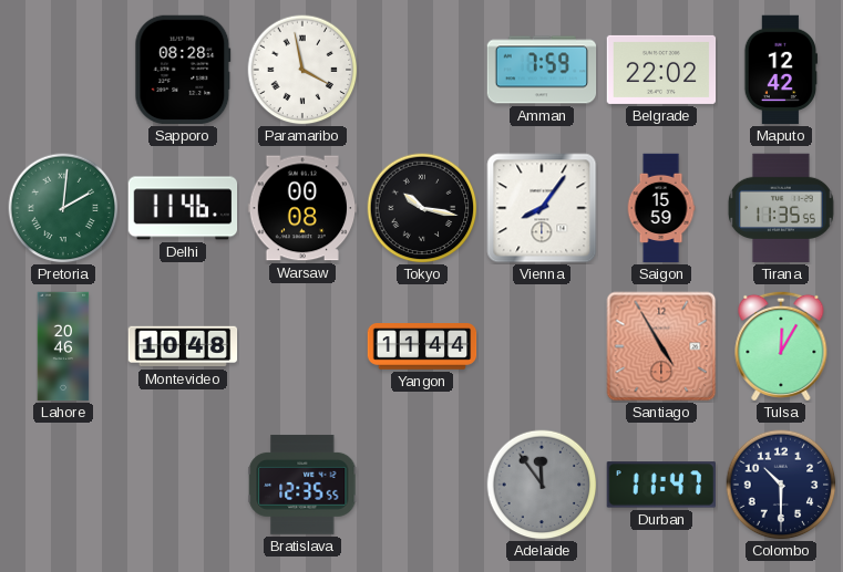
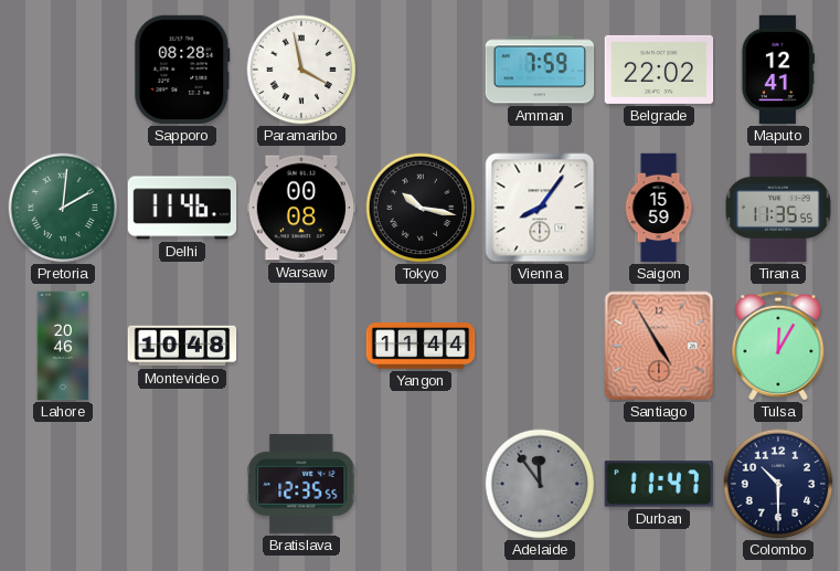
Maputo: 12:42 -> 12:41
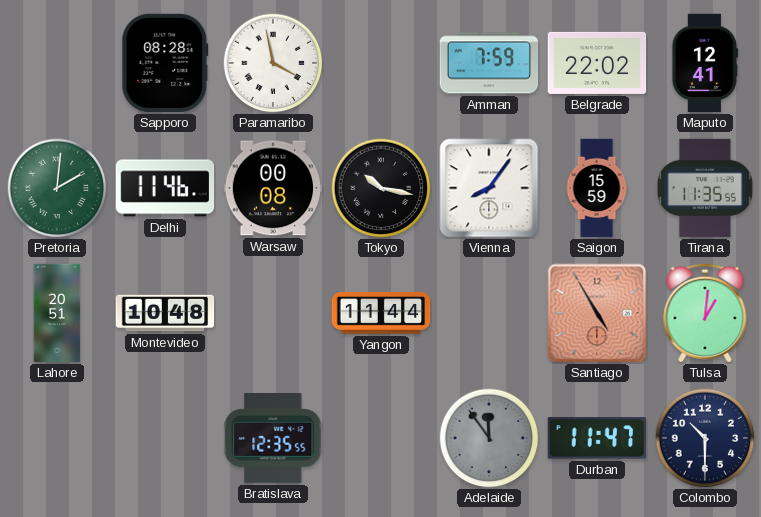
Lahore: 20:46 -> 20:51
Tulsa: 12:05 -> 1:01
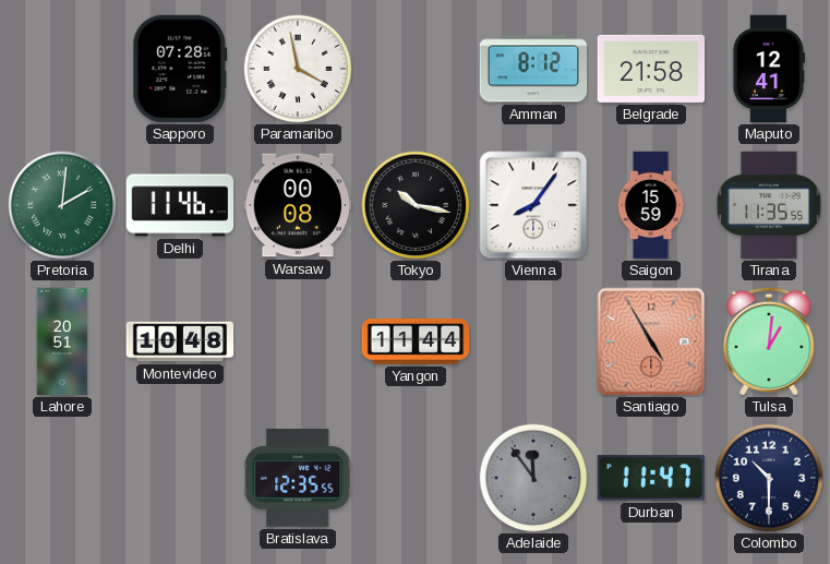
Sapporo: 08:28 -> 07:28
Amman: 7:59 -> 8:12
Belgrade: 22:02 -> 21:58
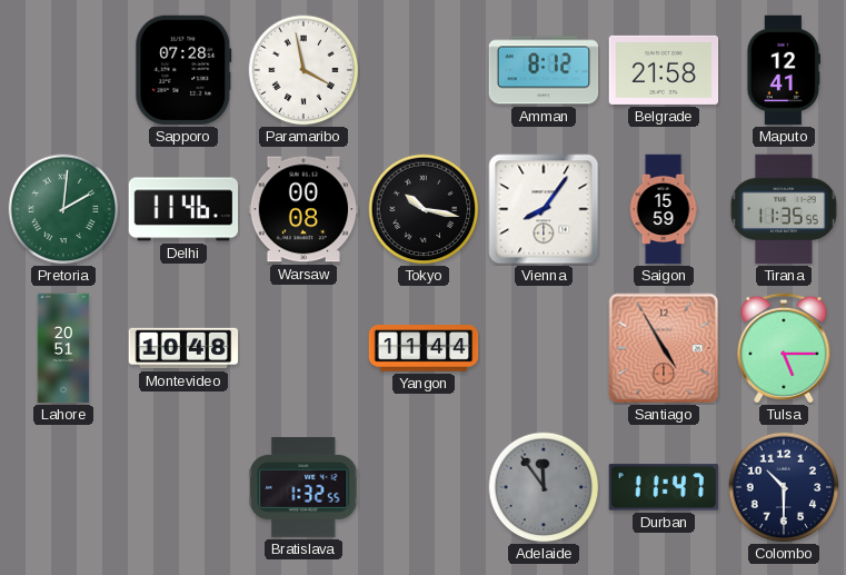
Tulsa: 1:01 -> 5:15
Bratislava: 12:35 -> 1:32
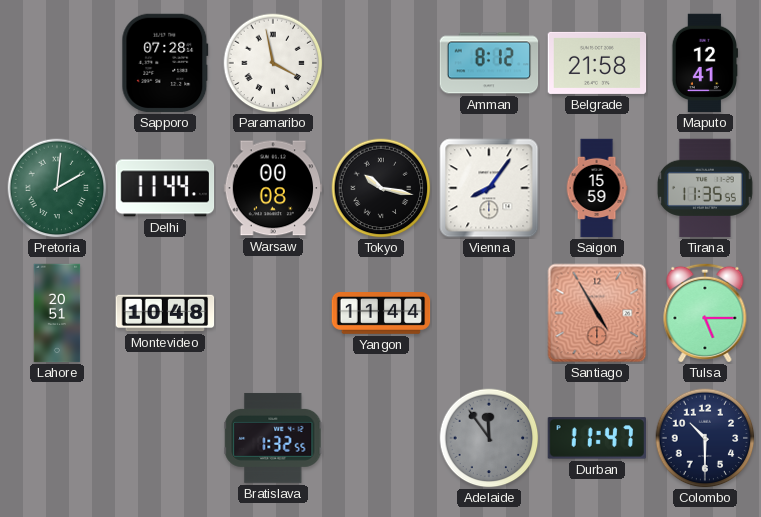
Delhi: 11:46 -> 11:44
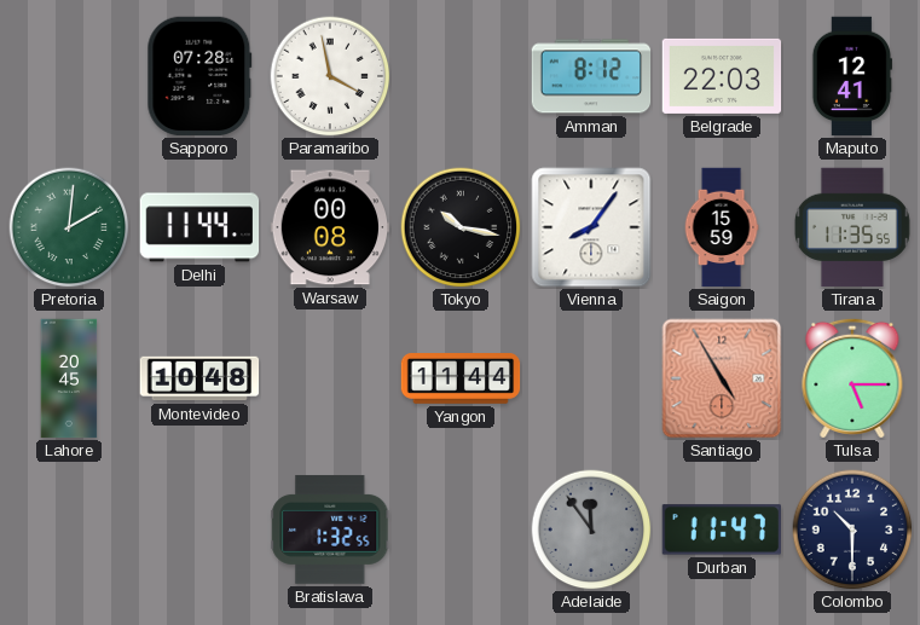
Belgrade: 21:58 -> 22:03
Lahore: 20:51 -> 20:45
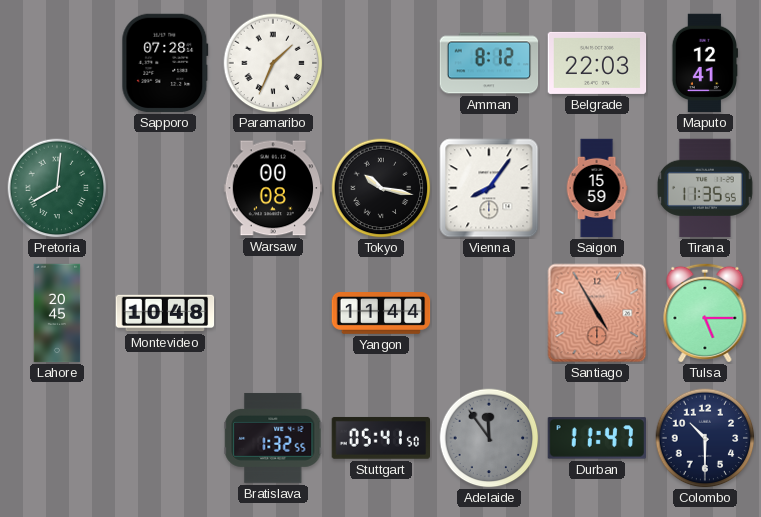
Paramaribo: 3:58 -> 1:34
Pretoria: 2:01 -> 8:01
Delhi: 11:44 -> none
Stuttgart: none -> 05:41
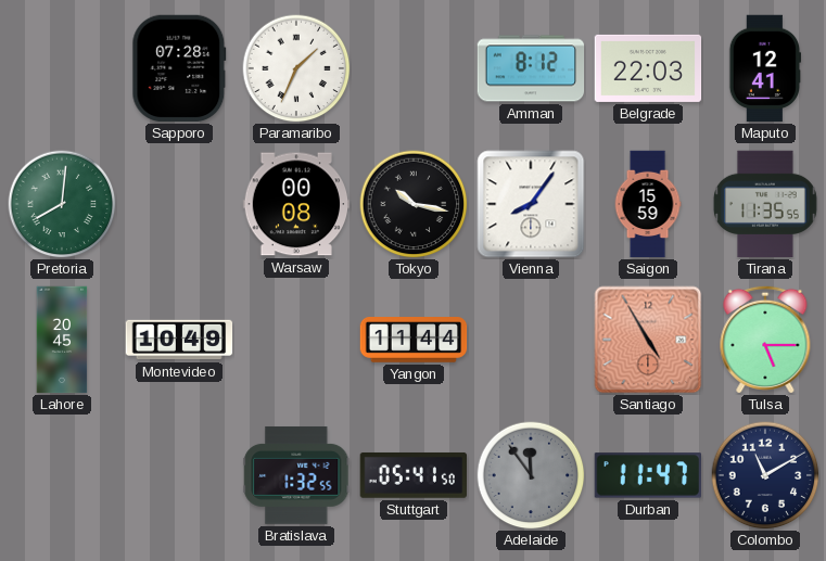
Montevideo: 10:48 -> 10:49
Colombo: 10:30 -> 11:10
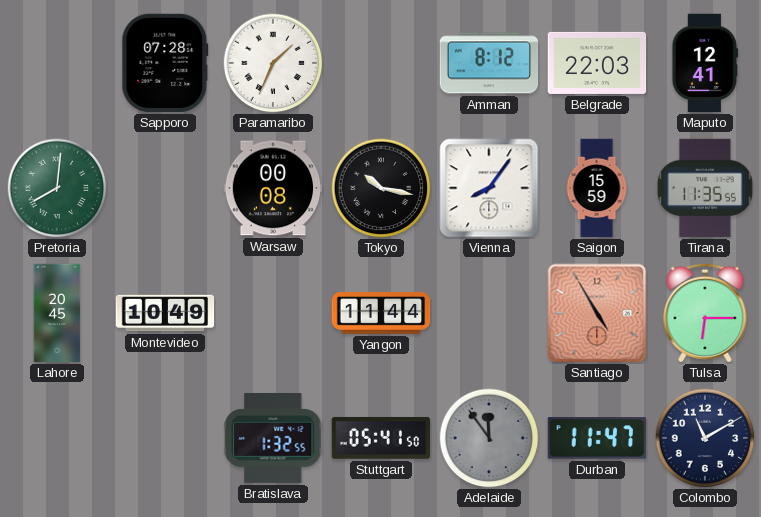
Tulsa: 5:15 -> 6:15
